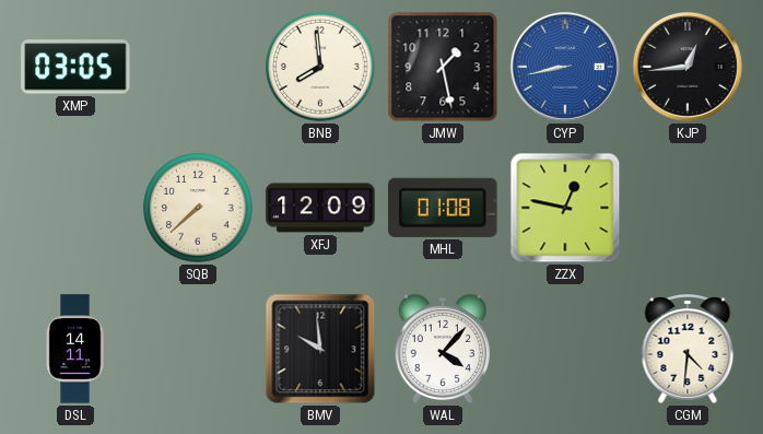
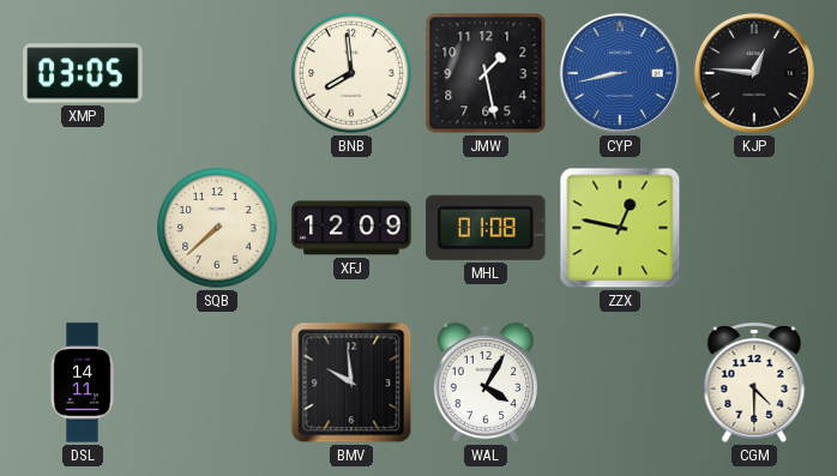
KJP: 12:44 -> 12:46
WAL: 4:07 -> 4:05
CGM: 4:31 -> 4:30
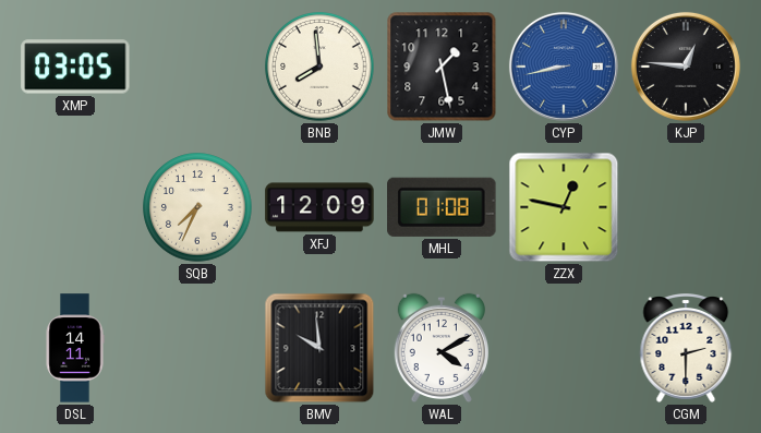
SQB: 7:38 -> 7:34
WAL: 4:05 -> 4:10
CGM: 4:30 -> 2:30
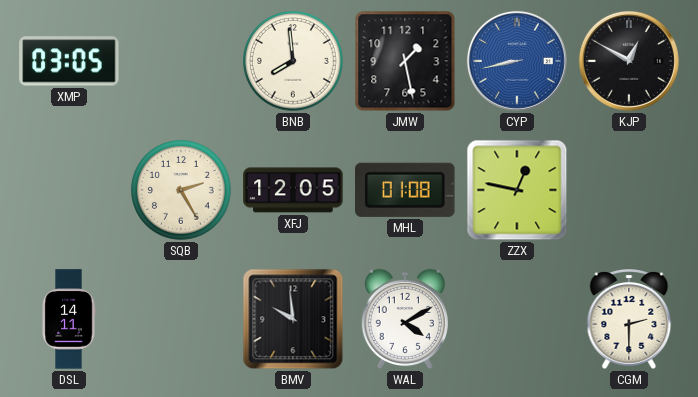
KJP: 12:46 -> 12:50
SQB: 7:34 -> 2:25
XFJ: 12:09 -> 12:05
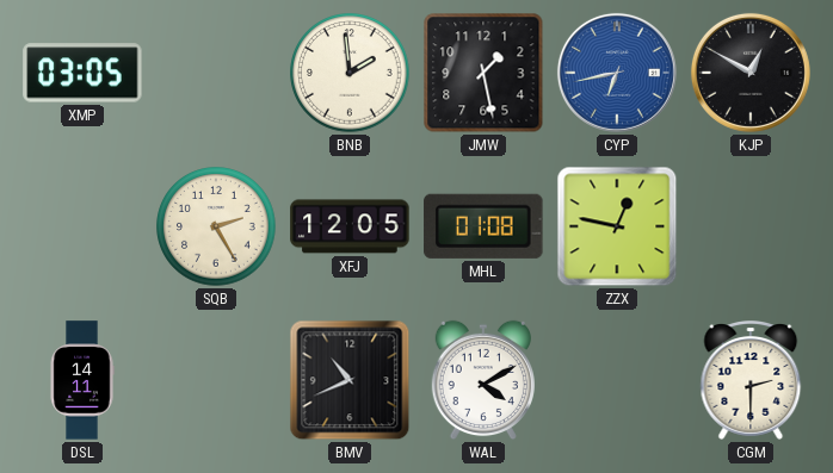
BNB: 7:59 -> 1:59
CYP: 8:43 -> 6:43
BMV: 9:59 -> 10:41
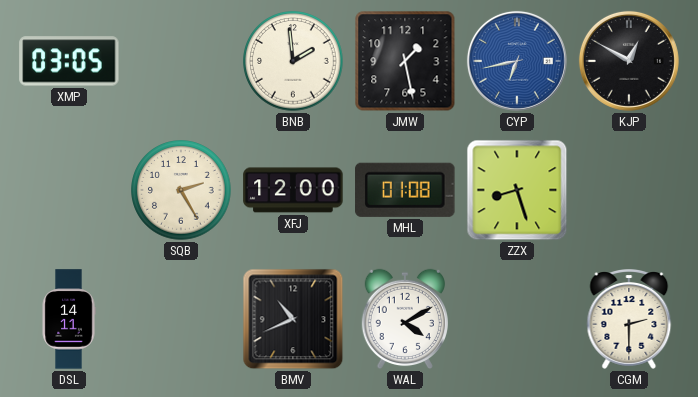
XFJ: 12:05 -> 12:00
ZZX: 12:47 -> 8:27
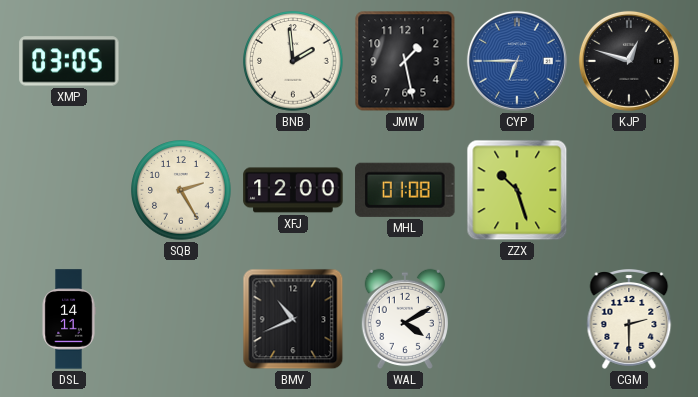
CYP: 6:43 -> 6:45
KJP: 12:50 -> 12:48
ZZX: 8:27 -> 10:27
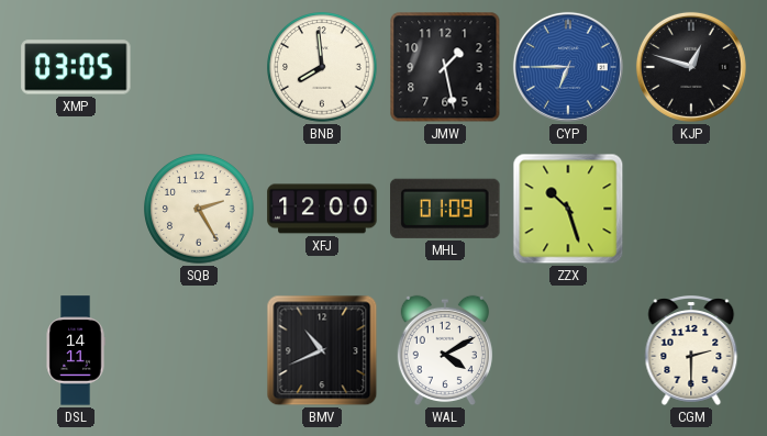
BNB: 1:59 -> 7:59
MHL: 01:08 -> 01:09
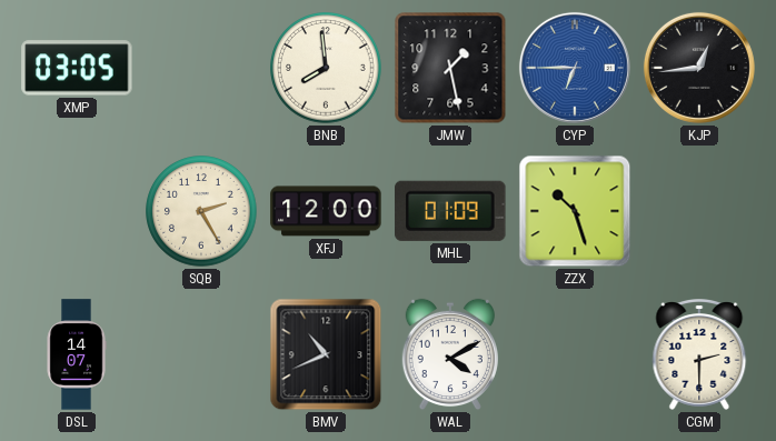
KJP: 12:48 -> 12:44
DSL: 14:11 -> 14:07
